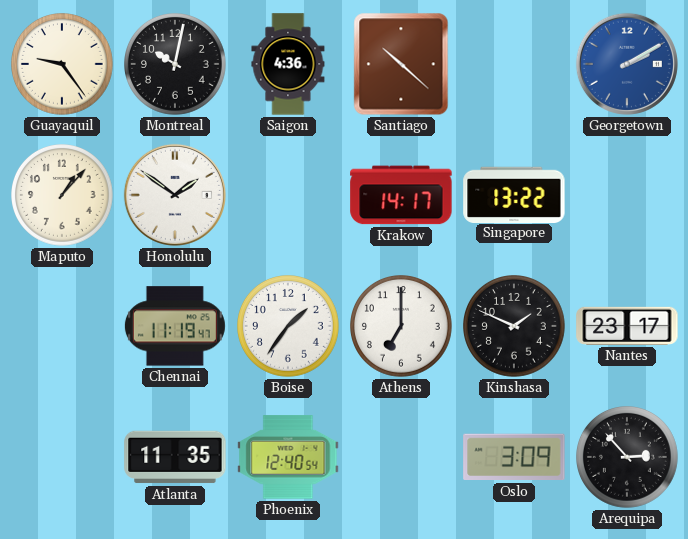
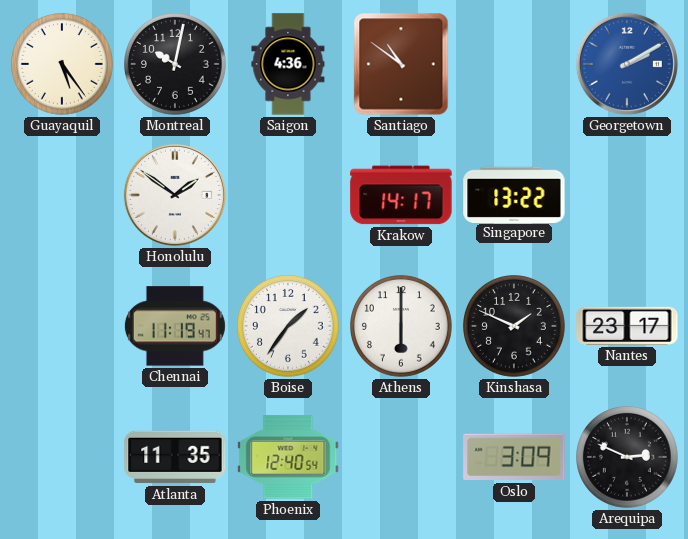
Guayaquil: 9:24 -> 5:24
Santiago: 10:22 -> 10:51
Maputo: 1:07 -> none
Athens: 7:00 -> 6:00
Arequipa: 2:53 -> 2:49
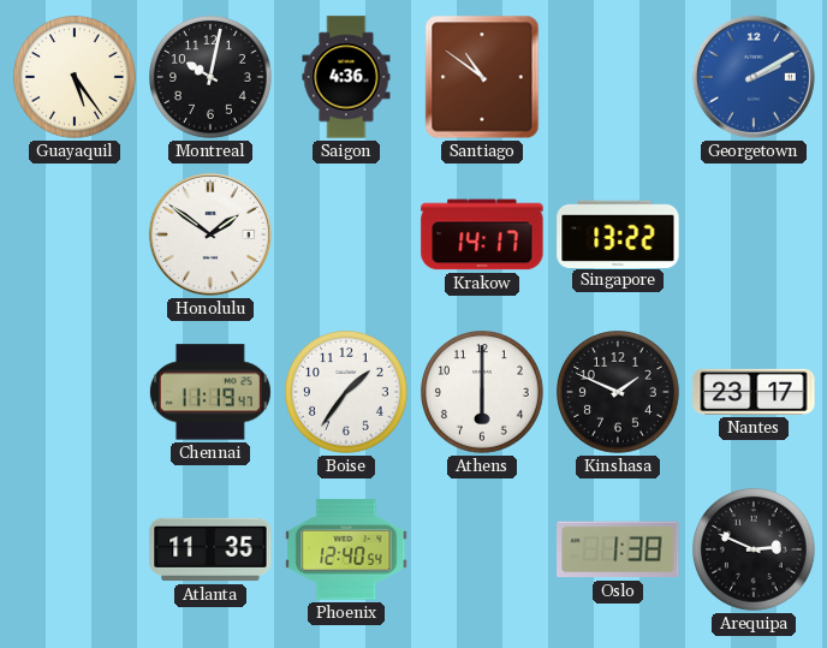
Oslo: 3:09 -> 1:38
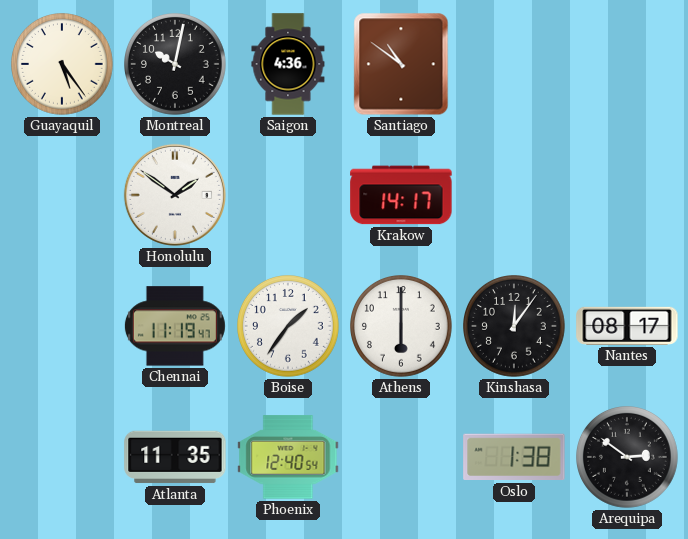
Georgetown: 2:10 -> none
Singapore: 13:22 -> none
Kinshasa: 1:49 -> 12:06
Nantes: 23:17 -> 08:17
Arequipa: 2:49 -> 2:51
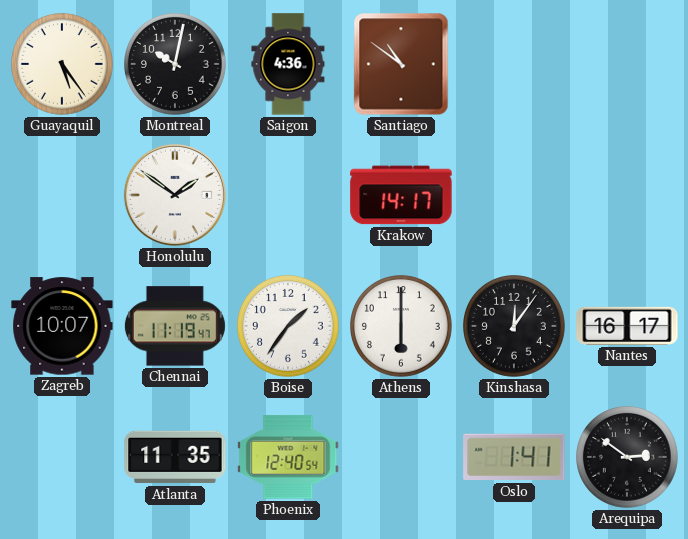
Zagreb: none -> 10:07
Nantes: 08:17 -> 16:17
Oslo: 1:38 -> 1:41
